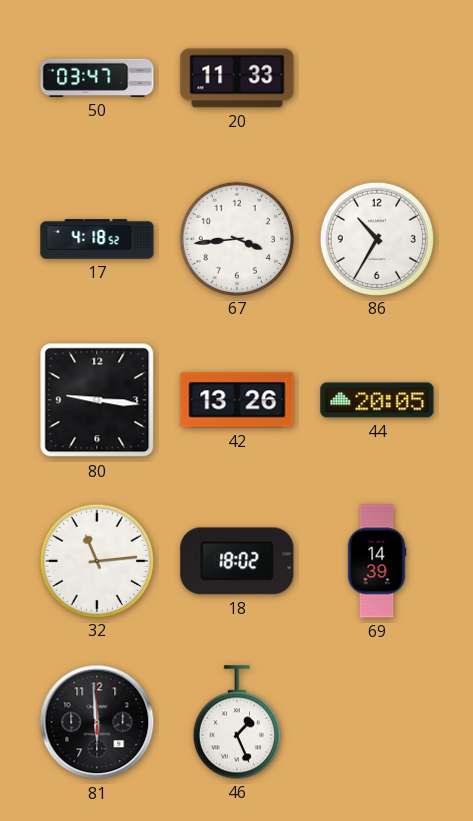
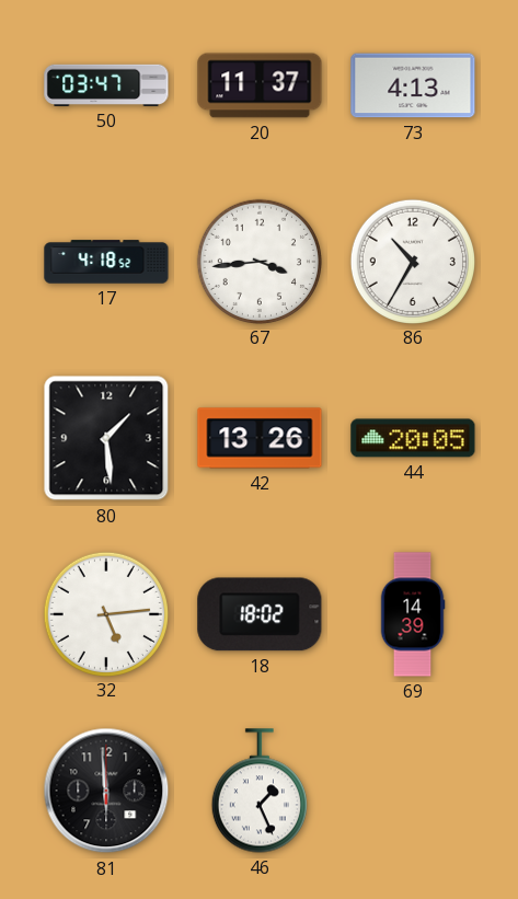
20: 11:33 -> 11:37
73: none -> 4:13
80: 9:16 -> 1:29
32: 11:14 -> 5:14
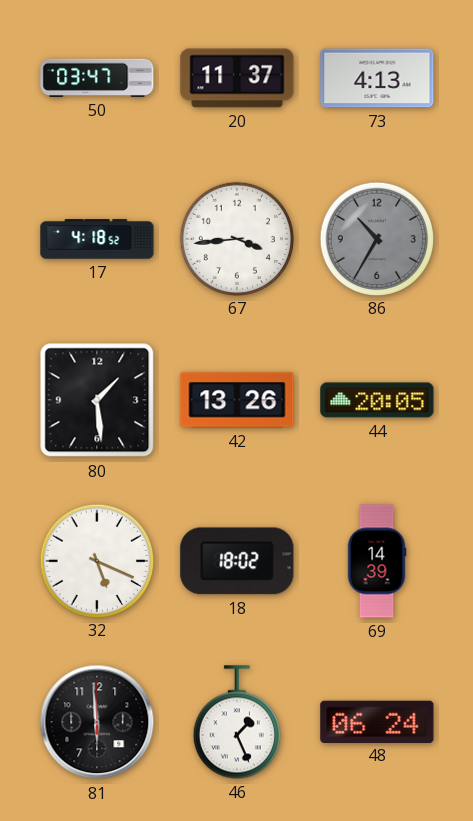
86 dial: white -> grey
32: 5:14 -> 5:19
48: none -> 06:24
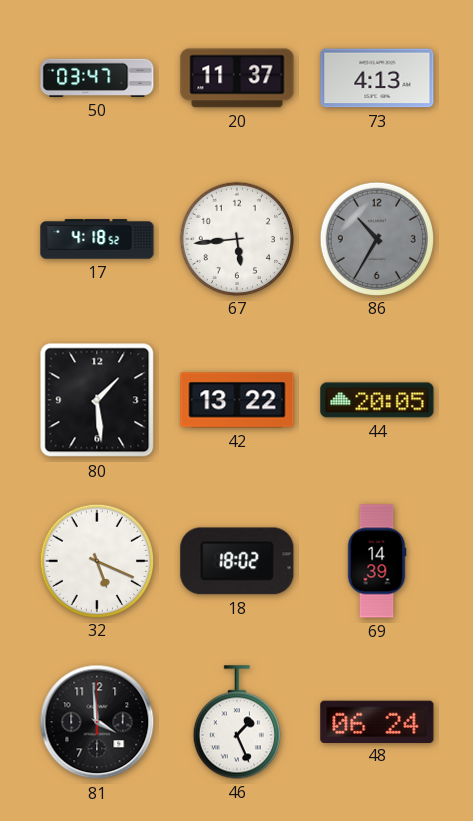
67: 3:44 -> 5:44
42: 13:26 -> 13:22
81: 5:59 -> 3:59
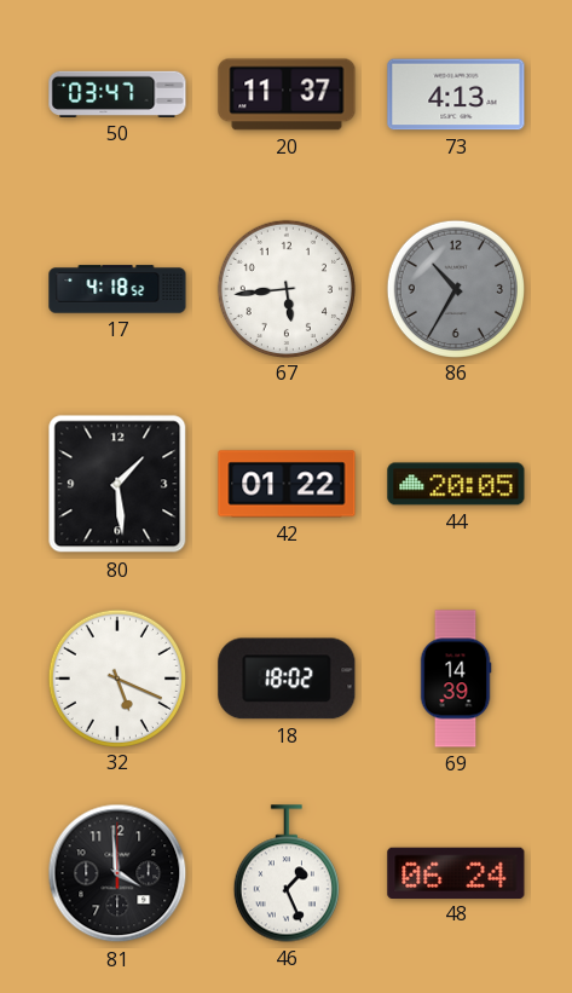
42: 13:22 -> 01:22
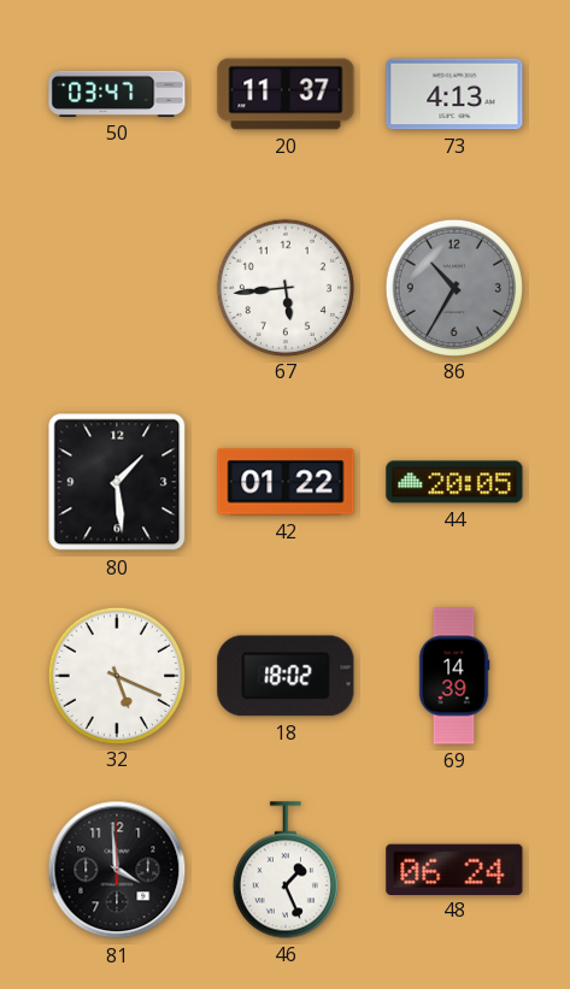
17: 4:18 -> none
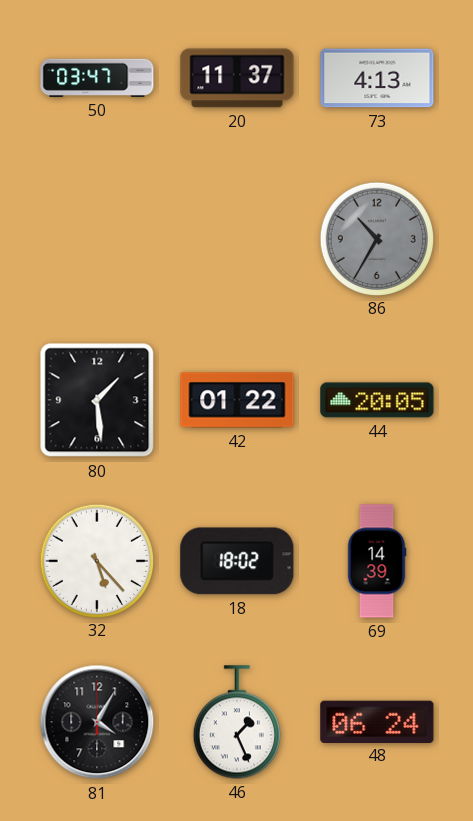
67: 5:44 -> none
32: 5:19 -> 5:23
81: 3:59 -> 4:05
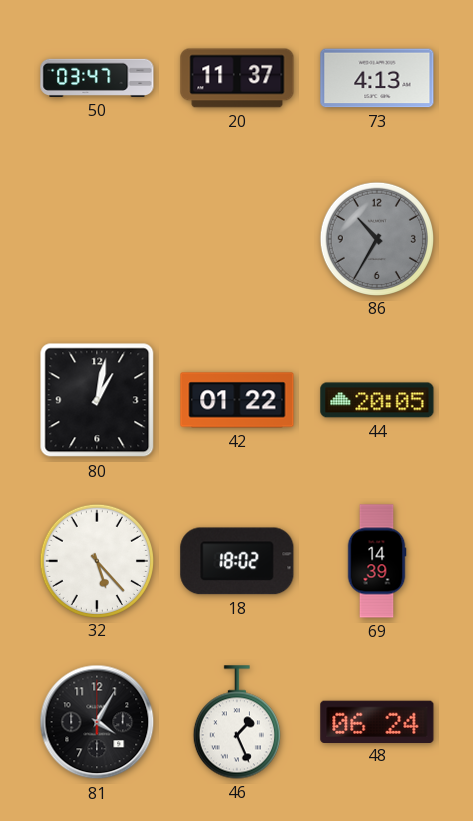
80: 1:29 -> 1:02
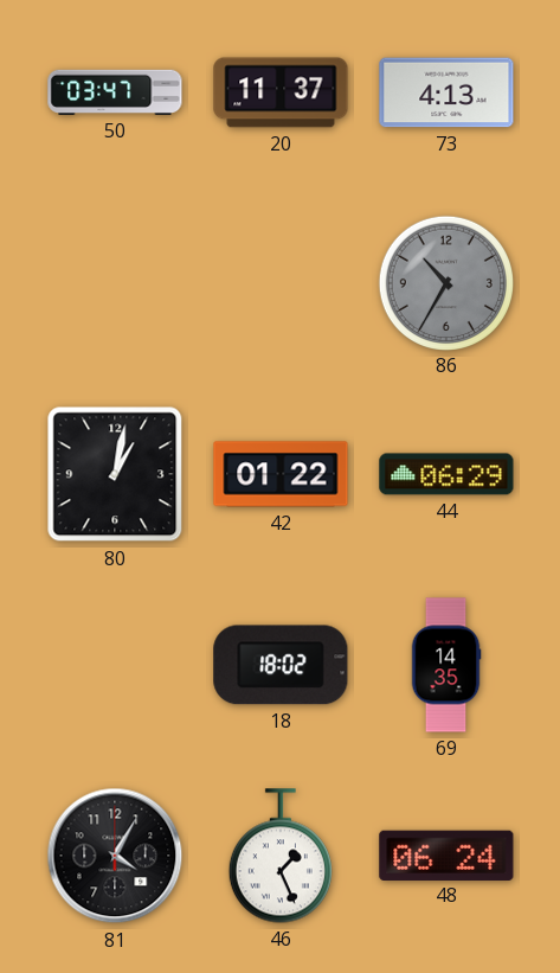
44: 20:05 -> 06:29
32: 5:23 -> none
69: 14:39 -> 14:35
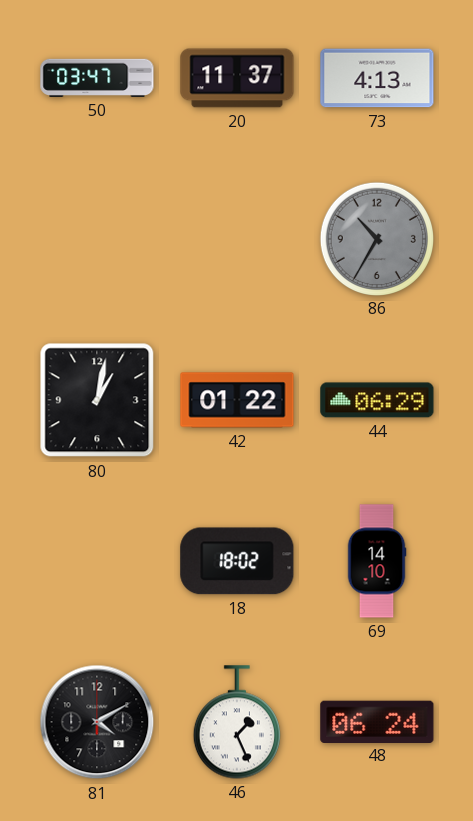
69: 14:35 -> 14:10
81: 4:05 -> 4:10
